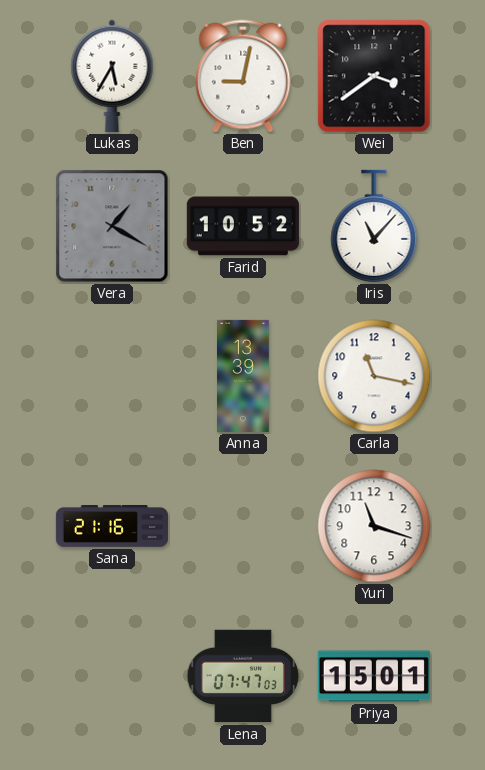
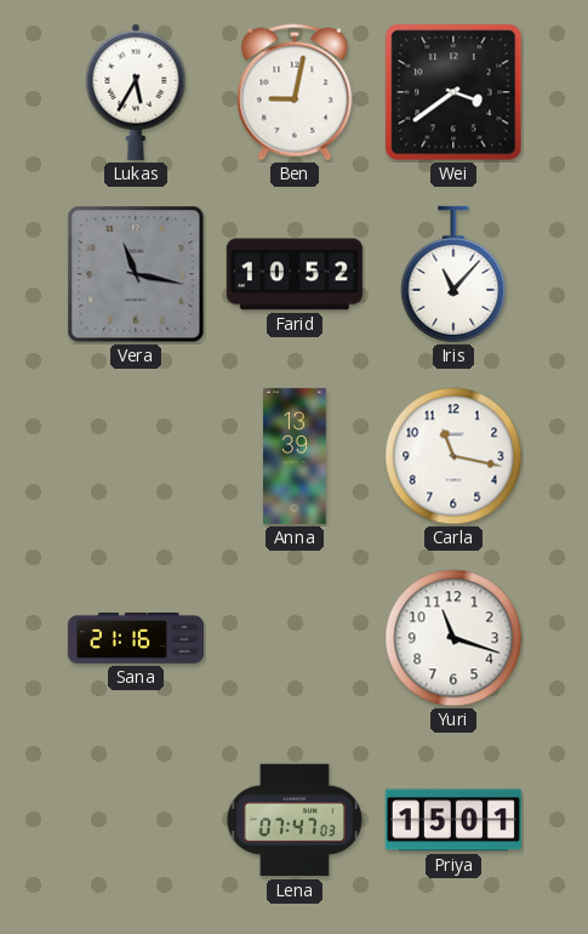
Vera: 1:20 -> 11:17
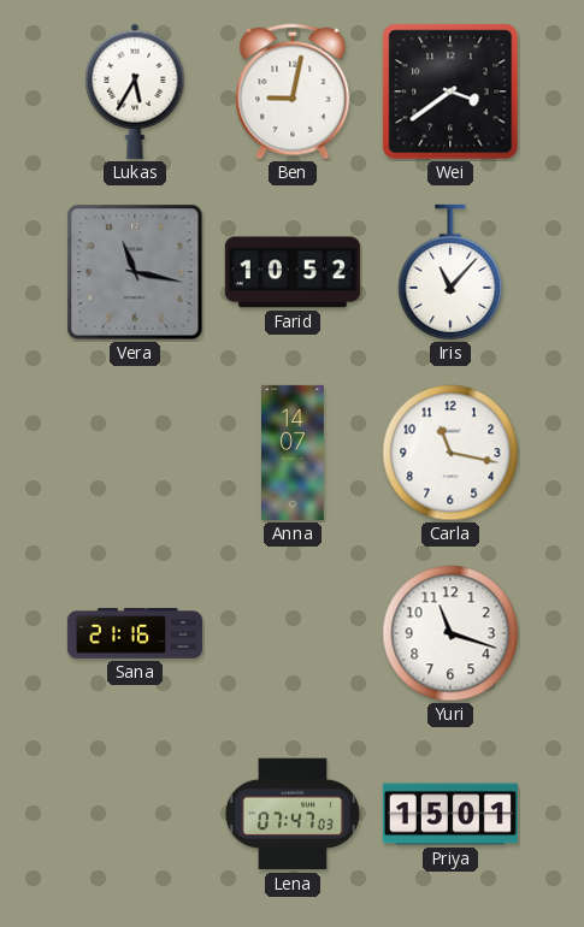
Anna: 13:39 -> 14:07
